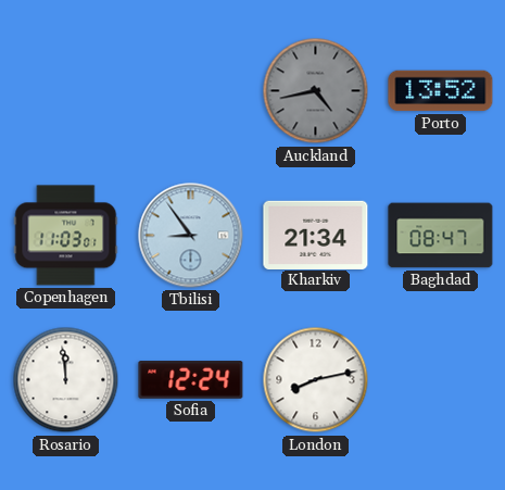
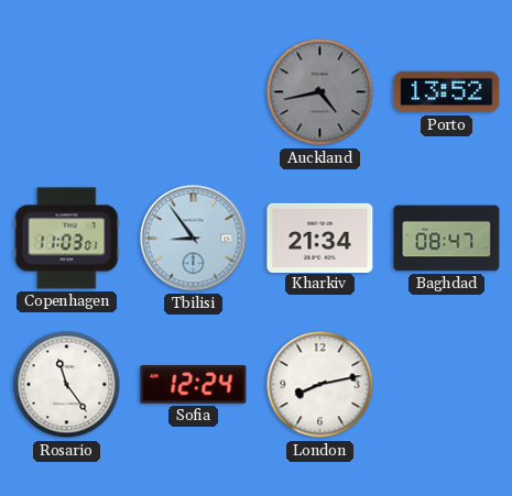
Rosario: 11:59 -> 11:24
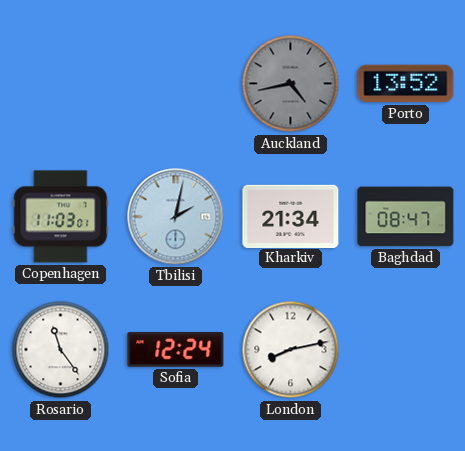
Tbilisi: 8:54 -> 2:02
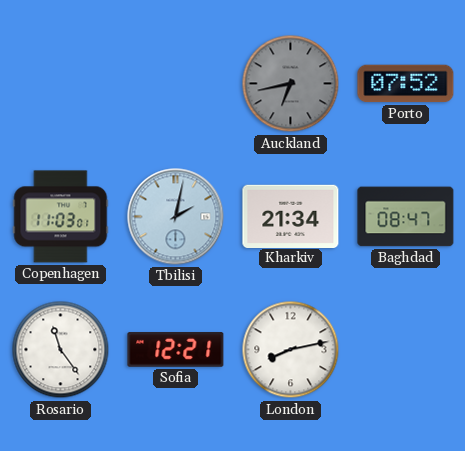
Auckland: 4:43 -> 6:43
Porto: 13:52 -> 07:52
Sofia: 12:24 -> 12:21
